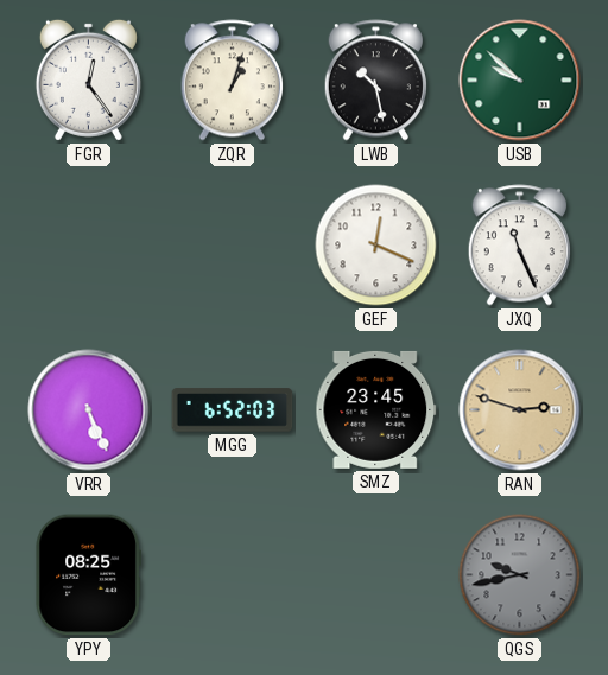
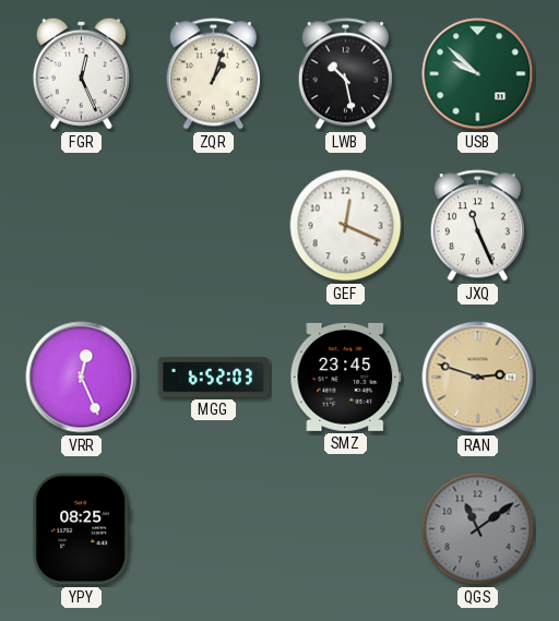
FGR: 12:24 -> 12:26
VRR: 5:26 -> 12:26
QGS: 9:43 -> 11:09
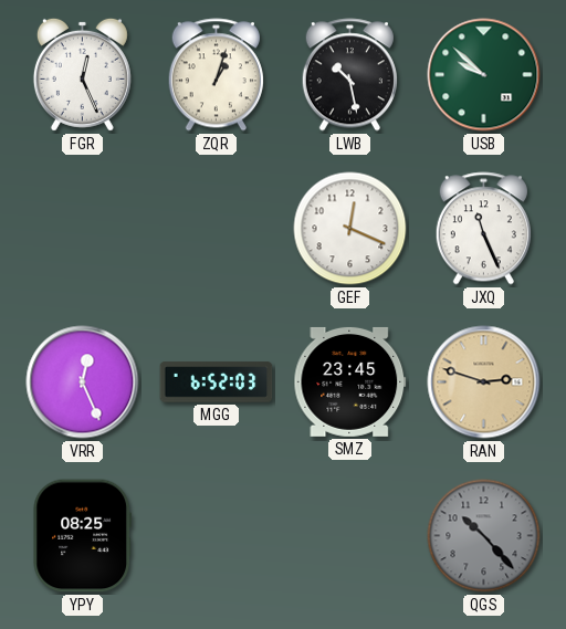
QGS: 11:09 -> 10:23
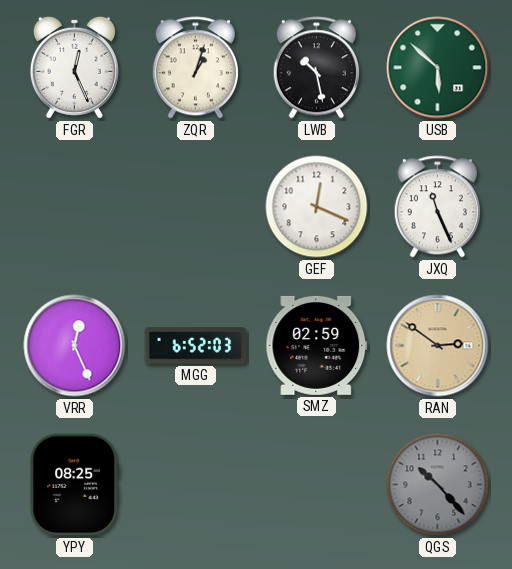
USB: 9:52 -> 5:52
SMZ: 23:45 -> 02:59
RAN: 2:48 -> 2:51
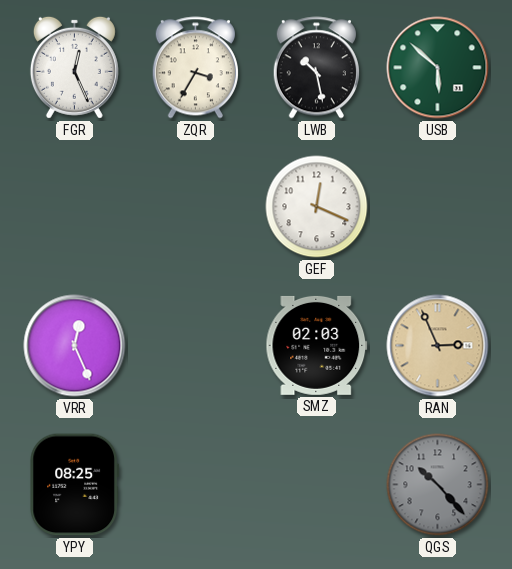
ZQR: 1:03 -> 3:35
JXQ: 11:26 -> none
MGG: 6:52 -> none
SMZ: 02:59 -> 02:03
RAN: 2:51 -> 2:56
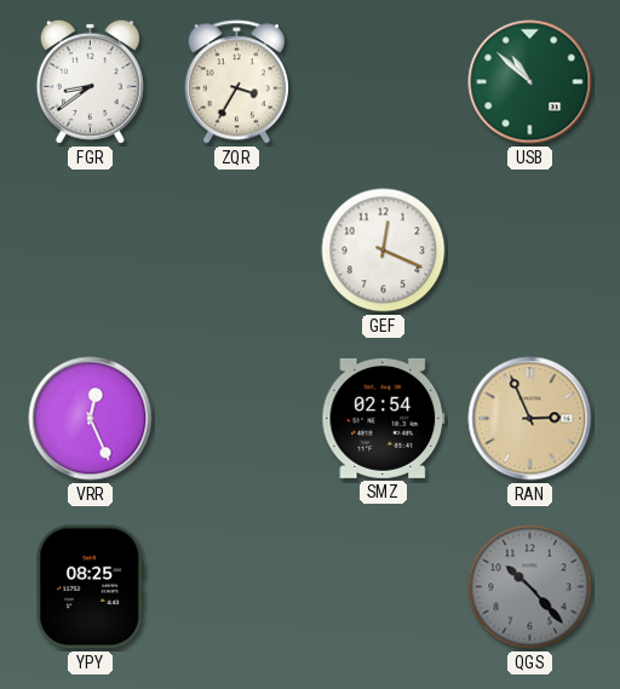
FGR: 12:26 -> 8:39
LWB: 10:28 -> none
USB: 5:52 -> 10:52
SMZ: 02:03 -> 02:54
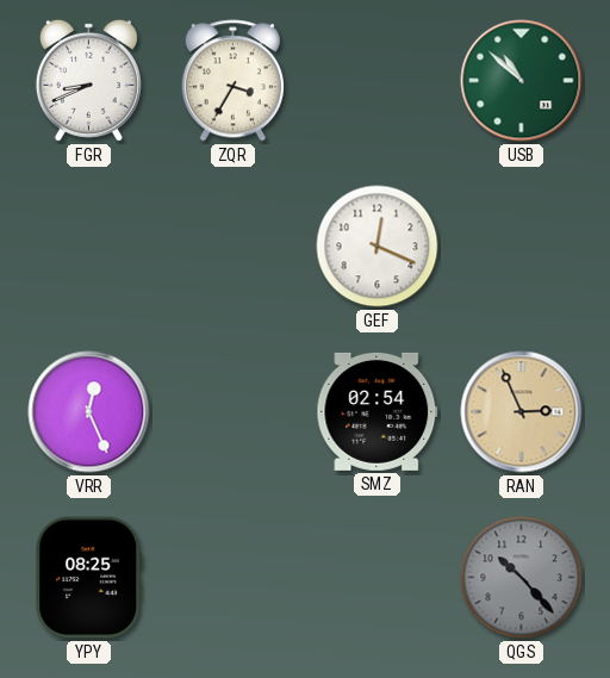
FGR: 8:39 -> 8:41
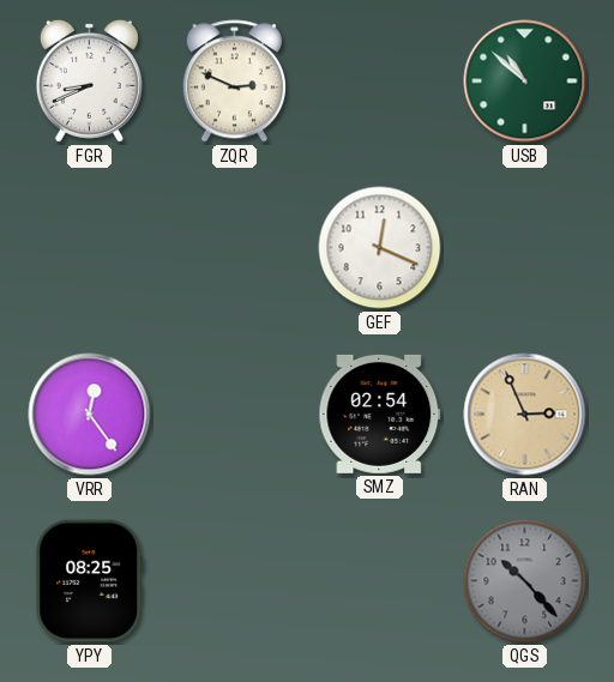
ZQR: 3:35 -> 2:49
VRR: 12:26 -> 12:24
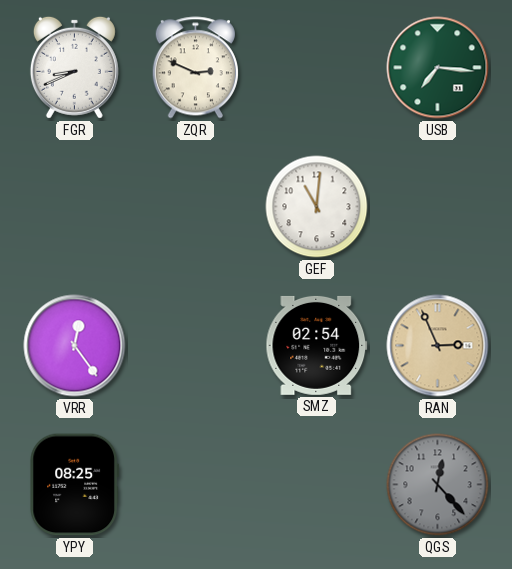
USB: 10:52 -> 7:16
GEF: 12:19 -> 11:01
QGS: 10:23 -> 12:23
